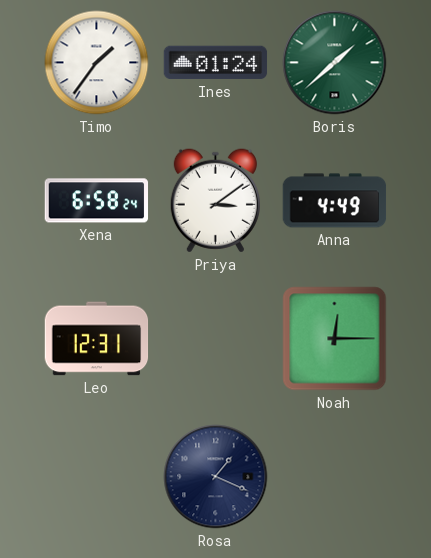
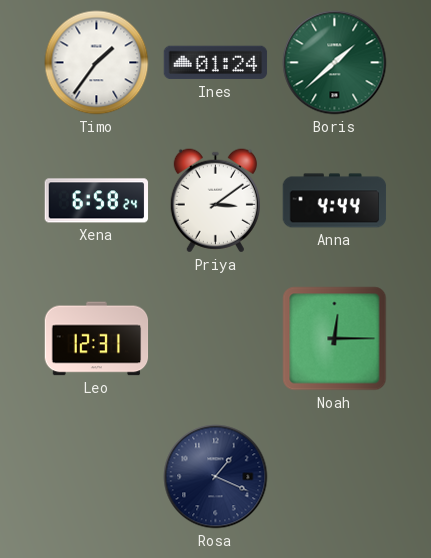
Anna: 4:49 -> 4:44
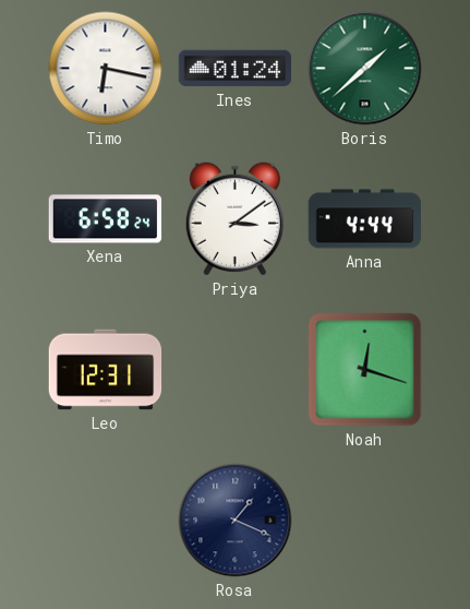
Timo: 1:36 -> 6:17
Noah: 12:15 -> 12:18
